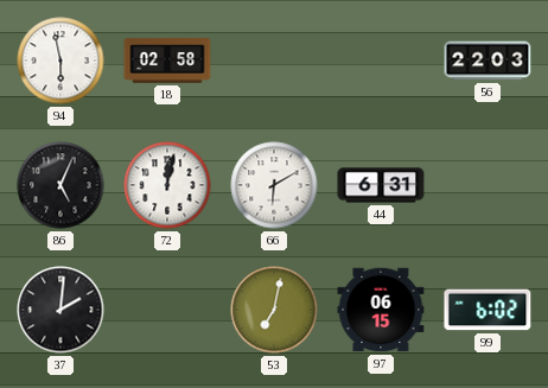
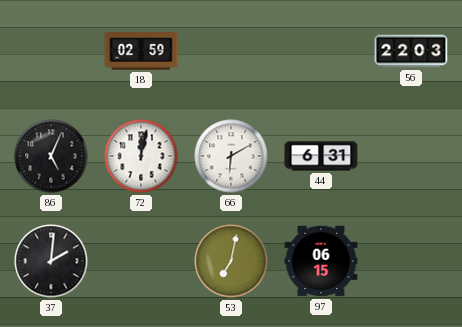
94: 5:58 -> none
18: 02:58 -> 02:59
99: 6:02 -> none
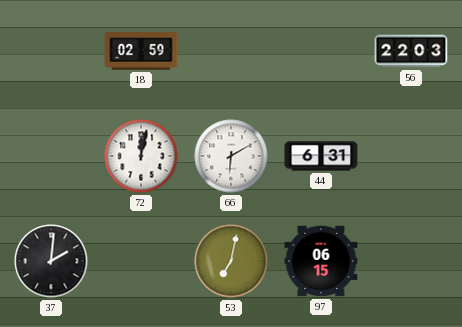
86: 5:04 -> none
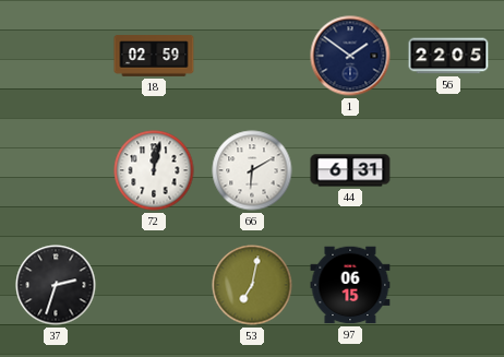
1: none -> 1:51
56: 22:03 -> 22:05
37: 2:01 -> 2:33
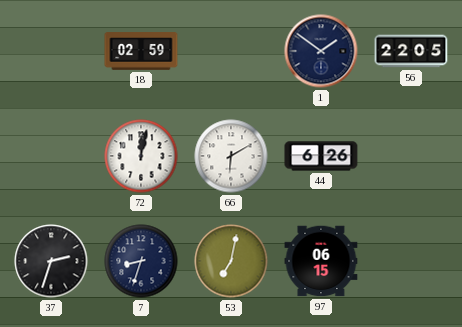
44: 6:31 -> 6:26
7: none -> 8:33
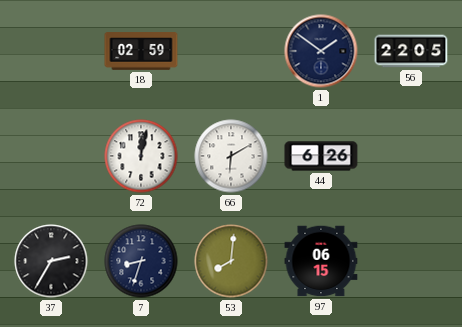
37: 2:33 -> 2:35
53: 7:02 -> 8:01
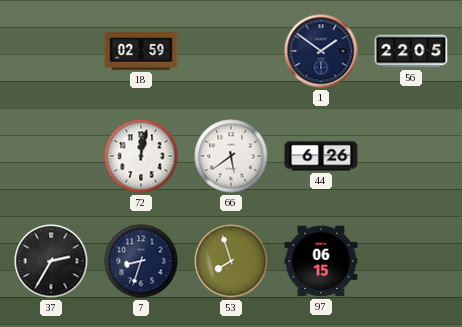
66: 6:10 -> 5:39
53: 8:01 -> 7:57
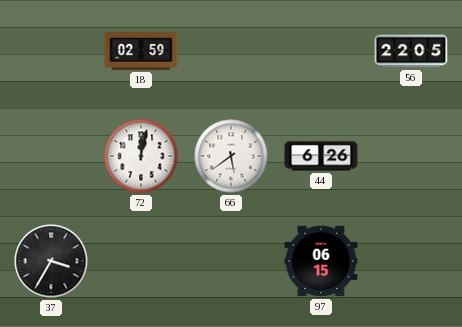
1: 1:51 -> none
37: 2:35 -> 3:35
7: 8:33 -> none
53: 7:57 -> none
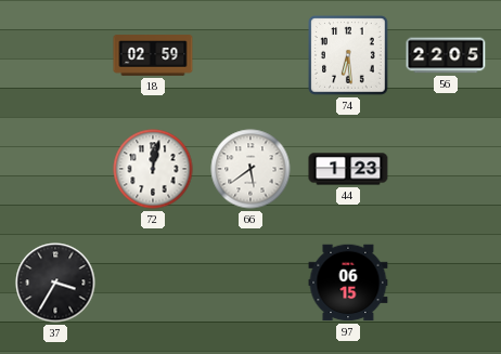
74: none -> 6:29
44: 6:26 -> 1:23
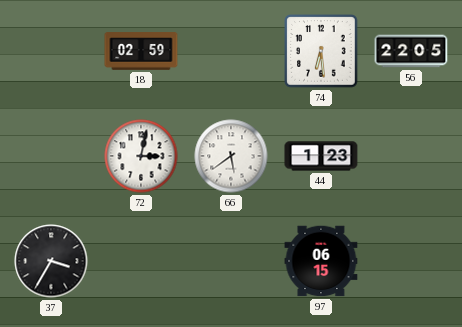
72: 12:02 -> 3:02
